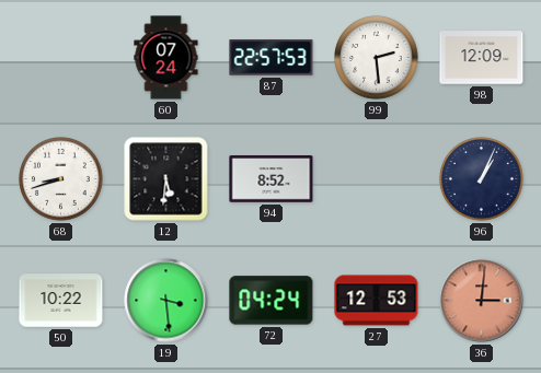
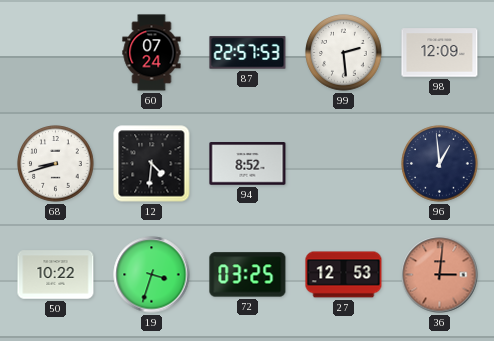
12: 5:31 -> 4:31
96: 1:04 -> 12:59
19: 3:29 -> 3:33
72: 04:24 -> 03:25
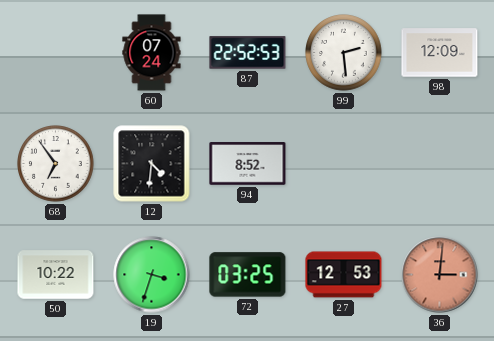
87: 22:57 -> 22:52
68: 8:42 -> 6:54
96: 12:59 -> none
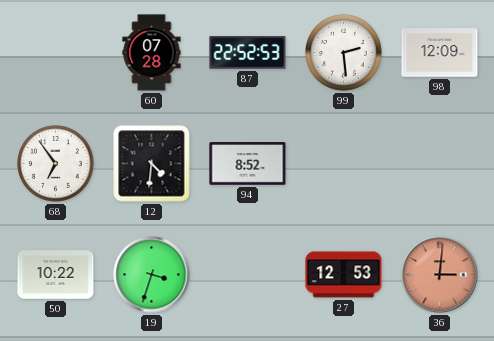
60: 07:24 -> 07:28
72: 03:25 -> none
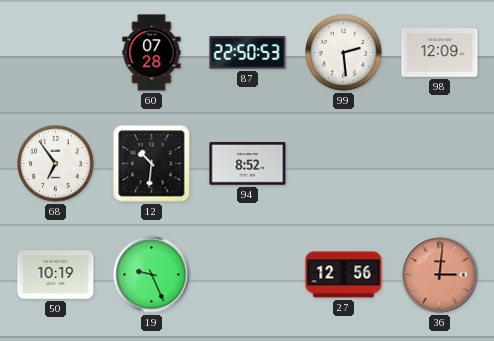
87: 22:52 -> 22:50
12: 4:31 -> 10:31
50: 10:22 -> 10:19
19: 3:33 -> 9:26
27: 12:53 -> 12:56
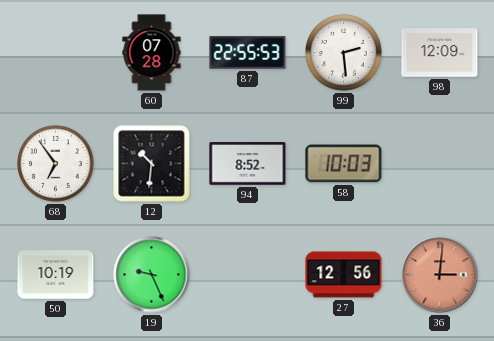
87: 22:50 -> 22:55
58: none -> 10:03
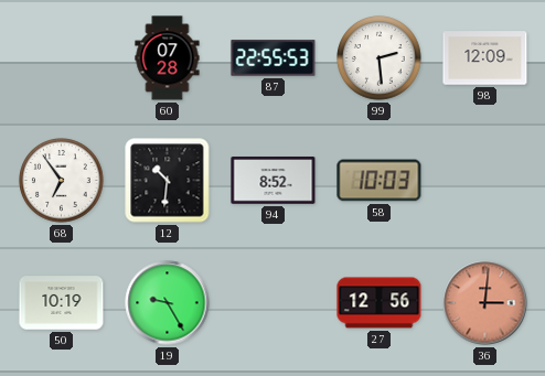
19: 9:26 -> 9:25
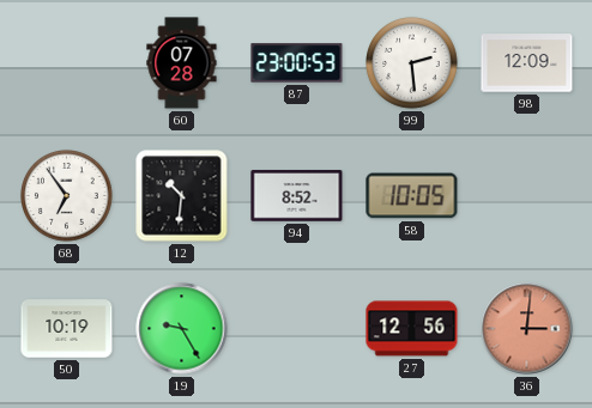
87: 22:55 -> 23:00
58: 10:03 -> 10:05
